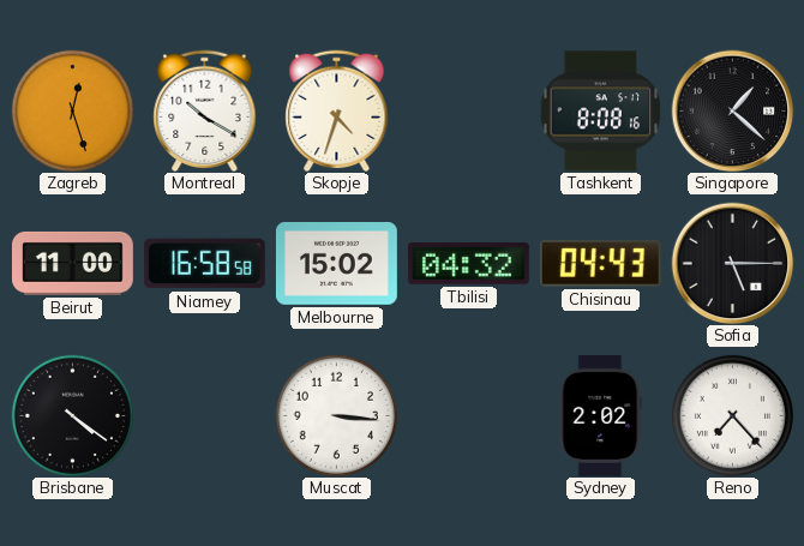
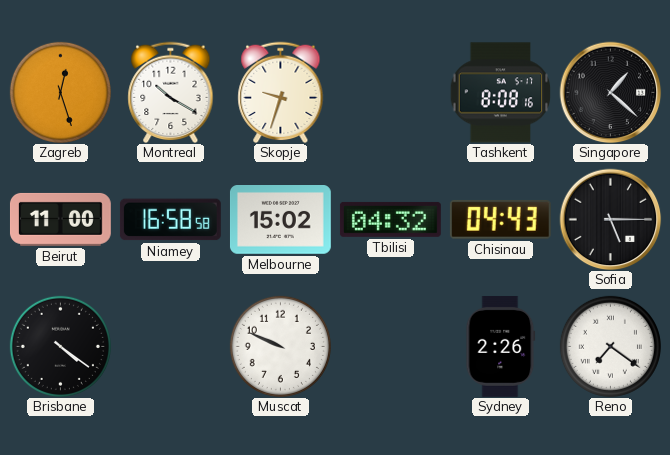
Skopje: 4:33 -> 9:33
Muscat: 3:16 -> 9:49
Sydney: 2:02 -> 2:26
Reno: 7:23 -> 7:21
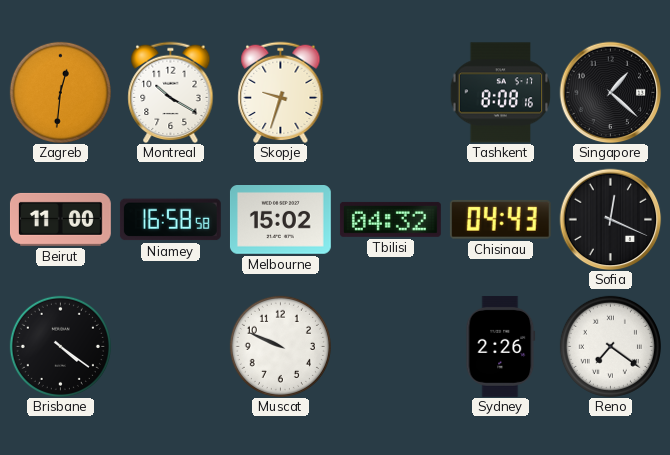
Zagreb: 12:27 -> 12:31
Sofia: 5:15 -> 12:19
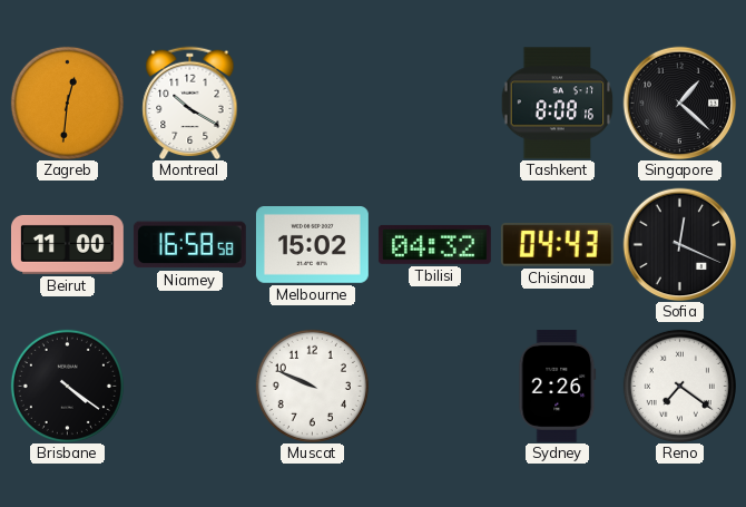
Skopje: 9:33 -> none
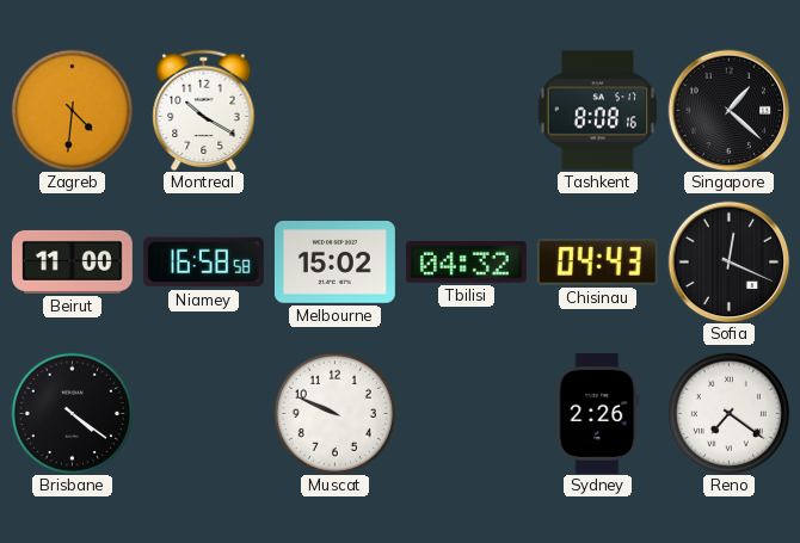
Zagreb: 12:31 -> 4:31
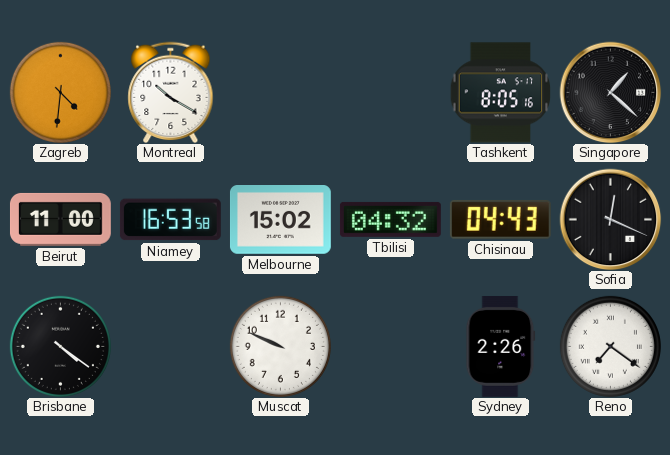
Tashkent: 8:08 -> 8:05
Niamey: 16:58 -> 16:53
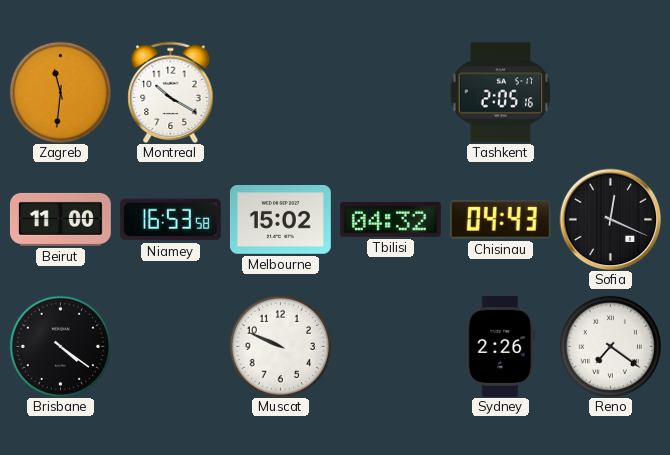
Zagreb: 4:31 -> 11:31
Tashkent: 8:05 -> 2:05
Singapore: 1:22 -> none
